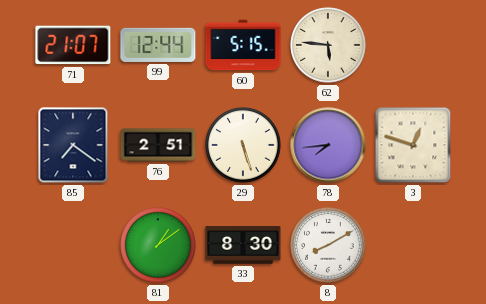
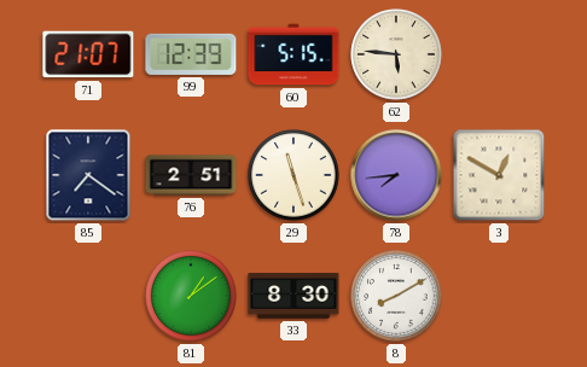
99: 12:44 -> 12:39
29: 5:27 -> 11:27
3: 12:48 -> 12:50
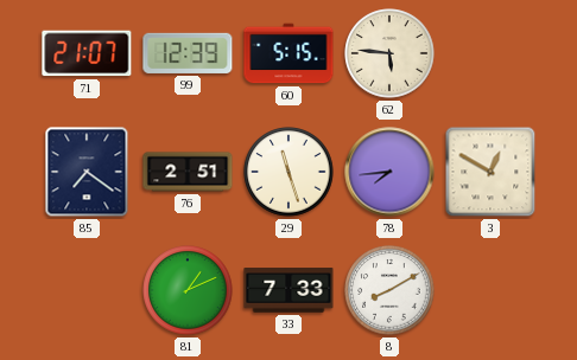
81: 1:09 -> 1:11
33: 8:30 -> 7:33
